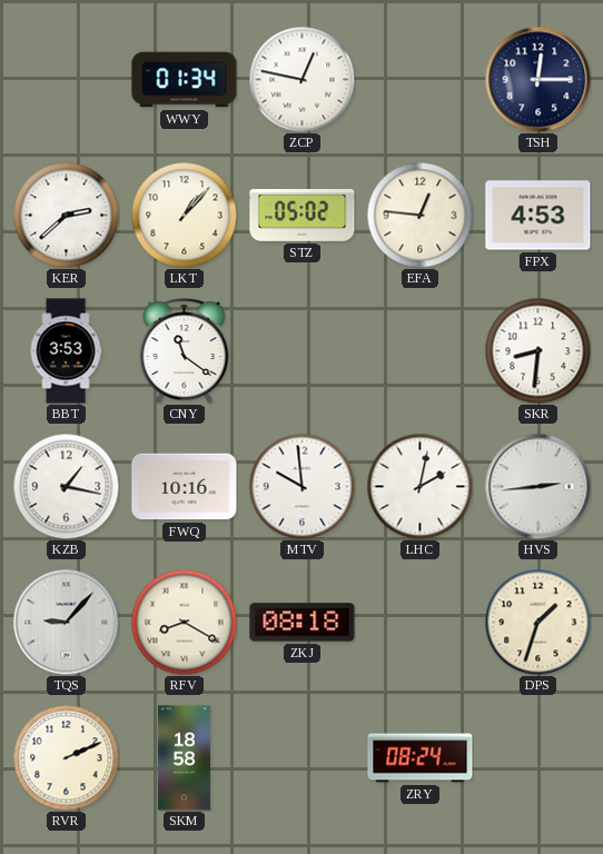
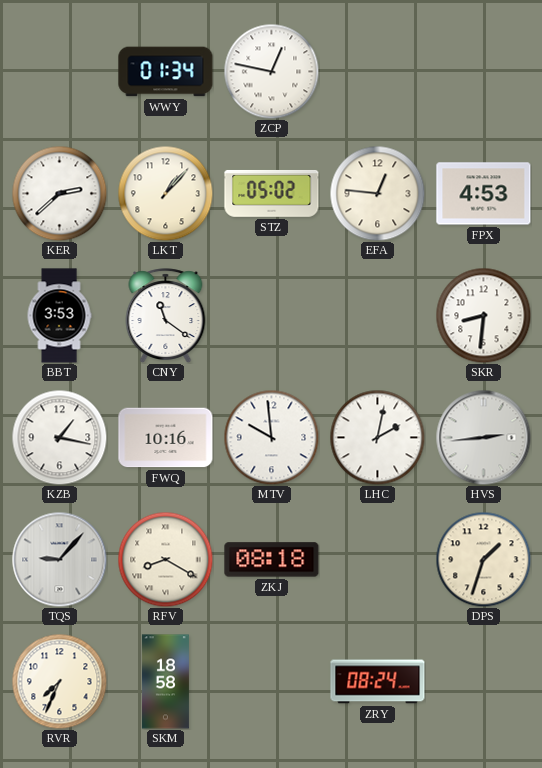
TSH: 12:15 -> none
RVR: 2:11 -> 7:34
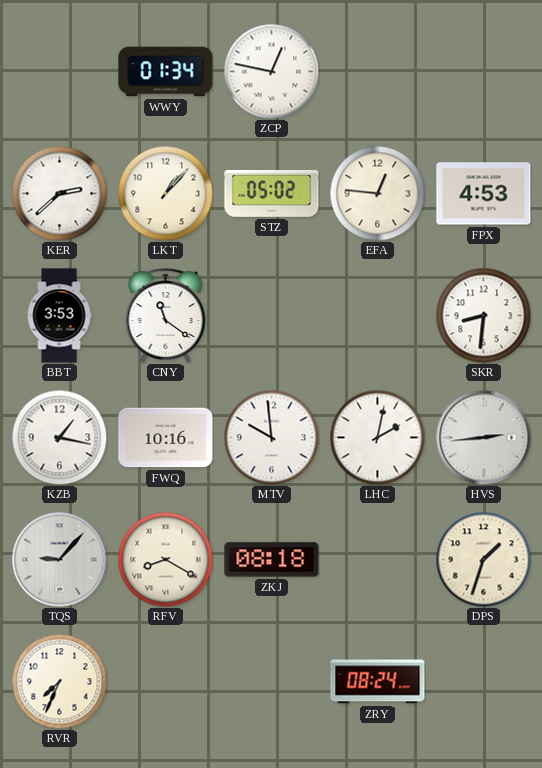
SKM: 18:58 -> none
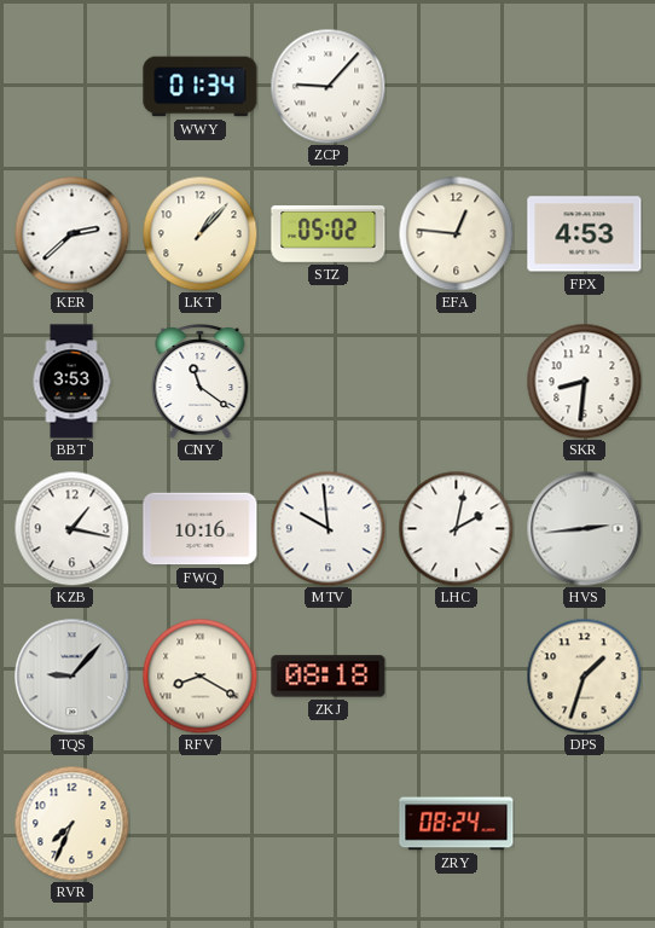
ZCP: 12:47 -> 9:07
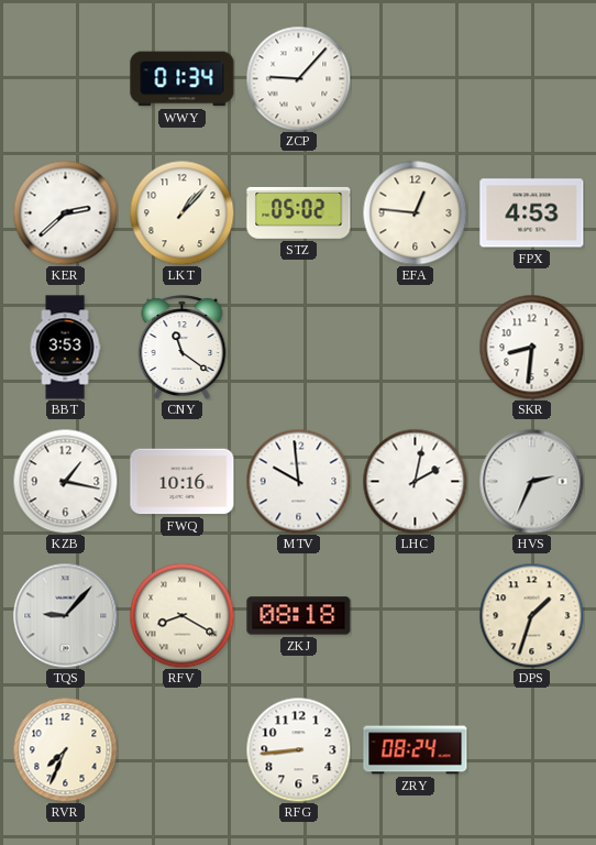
HVS: 2:44 -> 2:34
RFG: none -> 8:44
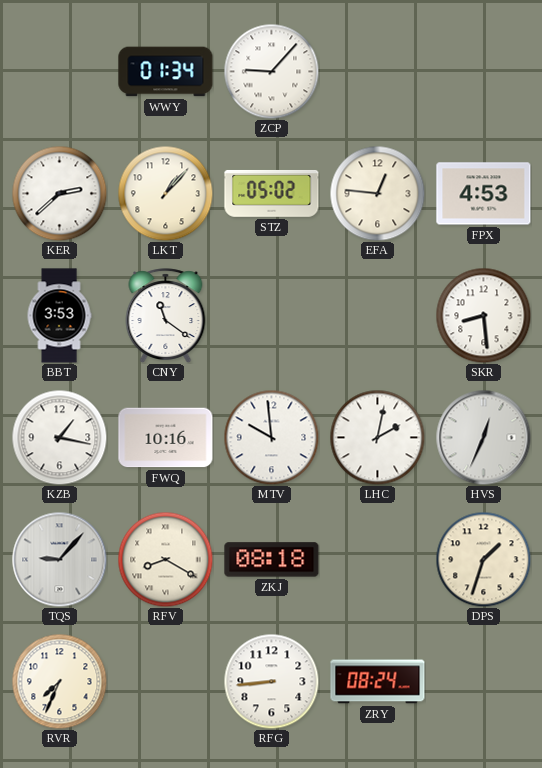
SKR: 8:31 -> 8:29
HVS: 2:34 -> 12:34
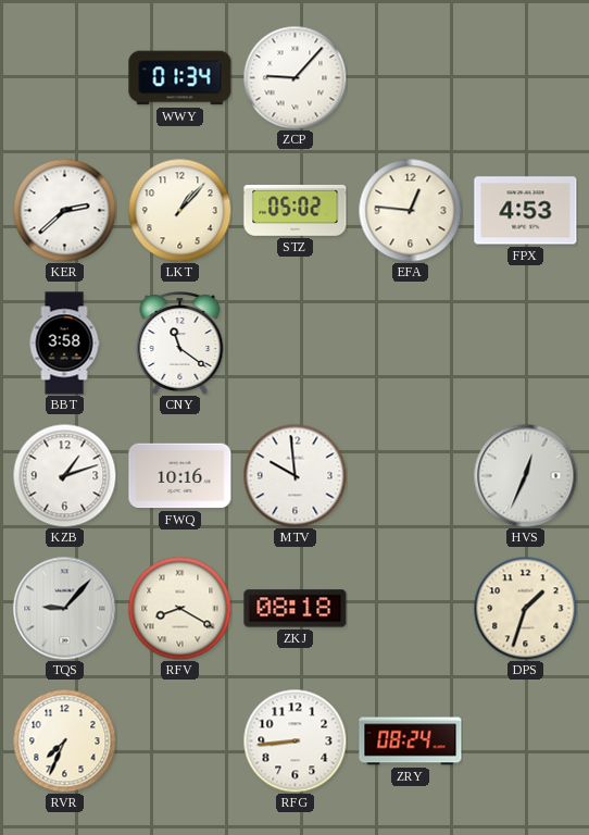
BBT: 3:53 -> 3:58
SKR: 8:29 -> none
KZB: 1:17 -> 1:12
LHC: 2:02 -> none
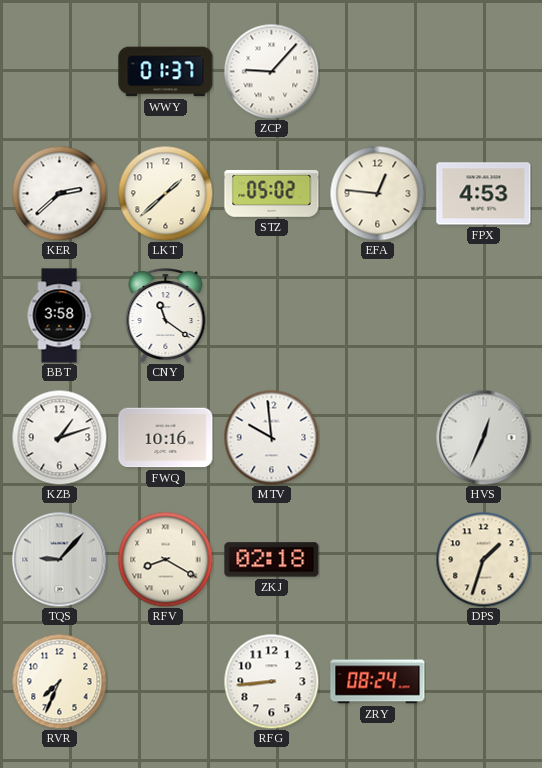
WWY: 01:34 -> 01:37
LKT: 1:07 -> 1:38
ZKJ: 08:18 -> 02:18
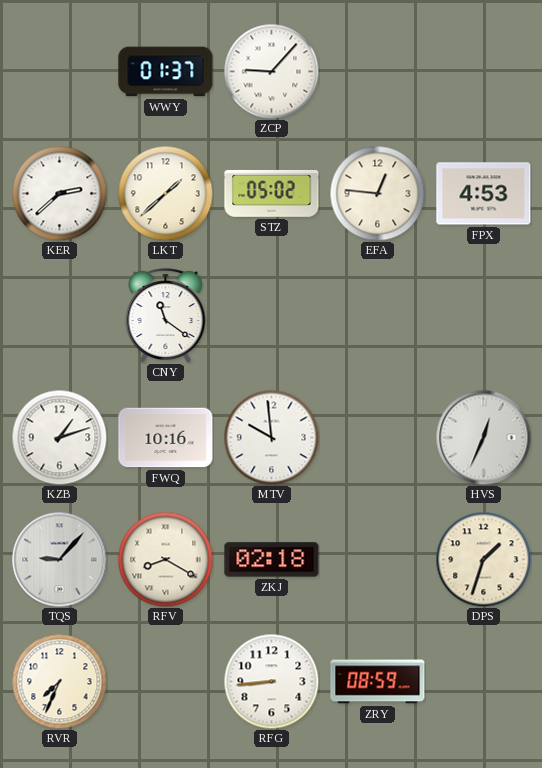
BBT: 3:58 -> none
ZRY: 08:24 -> 08:59
